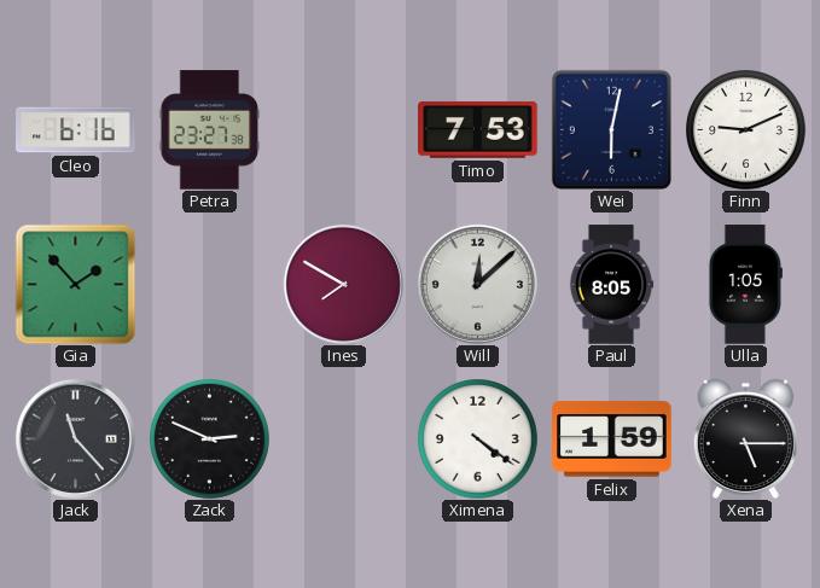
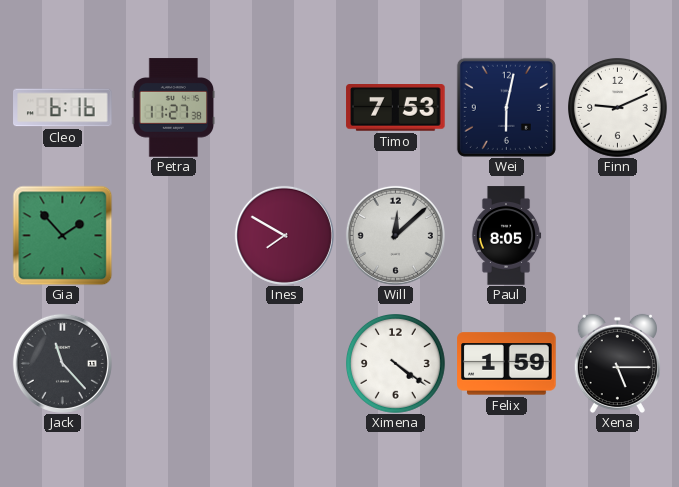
Petra: 23:27 -> 11:27
Ulla: 1:05 -> none
Zack: 2:49 -> none
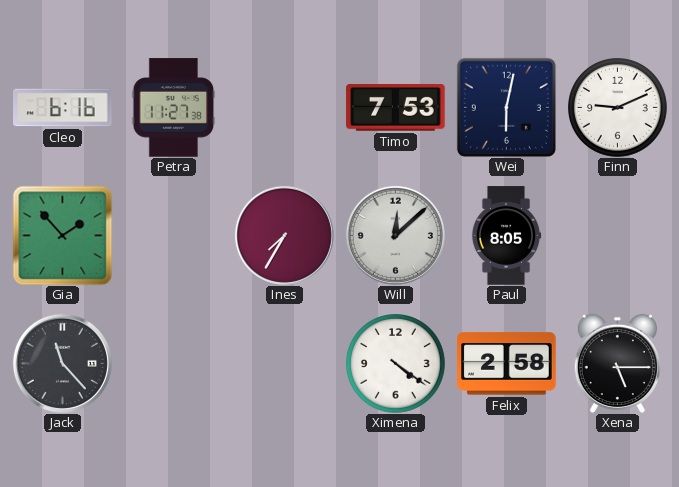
Ines: 7:50 -> 7:35
Felix: 1:59 -> 2:58
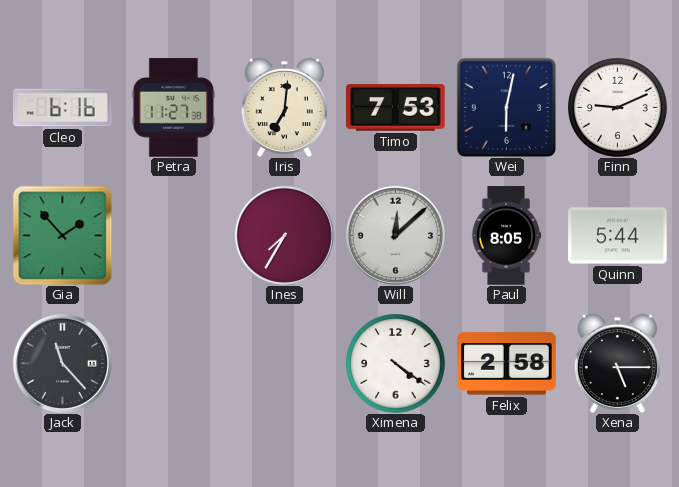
Iris: none -> 7:01
Quinn: none -> 5:44
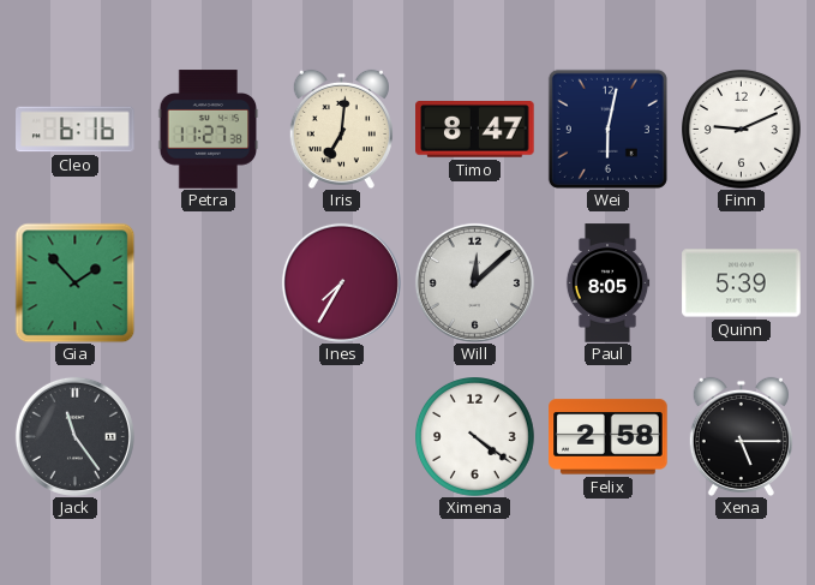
Timo: 7:53 -> 8:47
Quinn: 5:44 -> 5:39
Jack: 11:23 -> 11:24
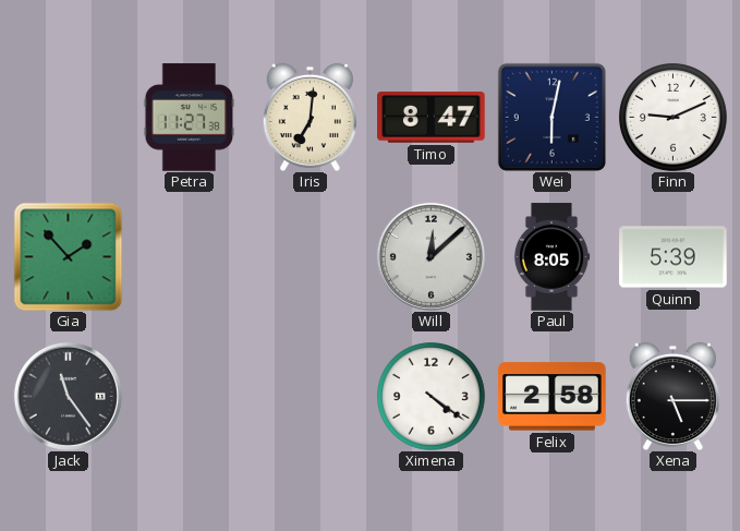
Cleo: 6:16 -> none
Ines: 7:35 -> none
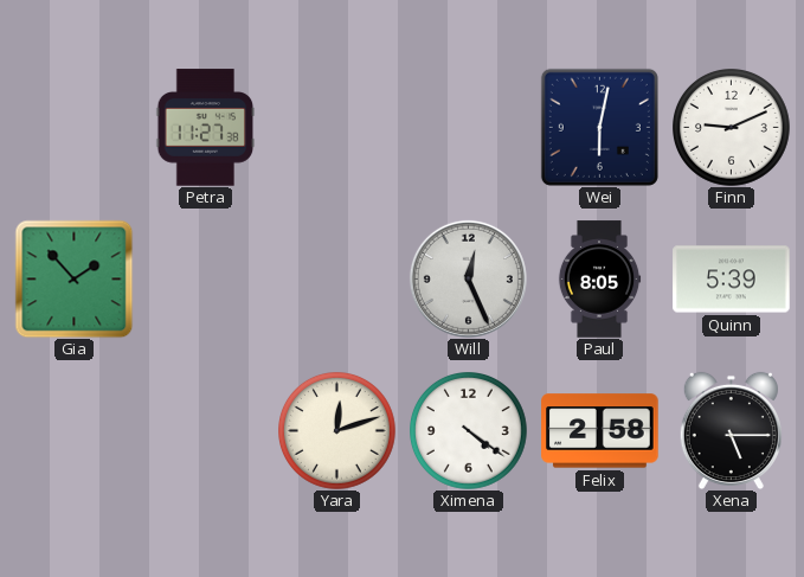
Iris: 7:01 -> none
Timo: 8:47 -> none
Will: 12:08 -> 12:26
Jack: 11:24 -> none
Yara: none -> 12:12
